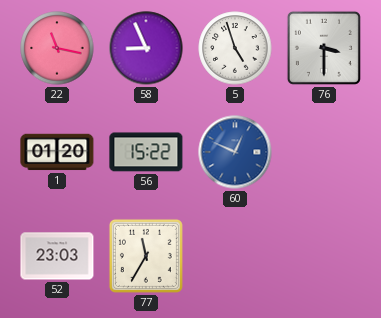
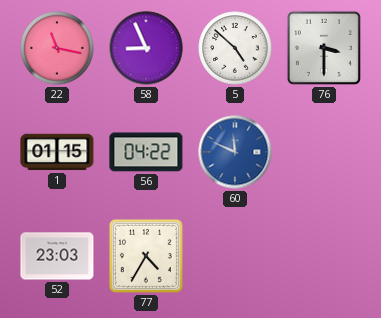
5: 4:57 -> 4:52
1: 01:20 -> 01:15
56: 15:22 -> 04:22
60: 12:49 -> 11:49
77: 11:35 -> 4:35
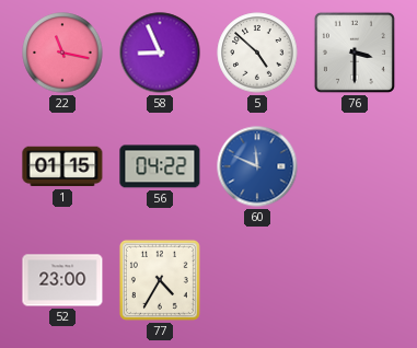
52: 23:03 -> 23:00
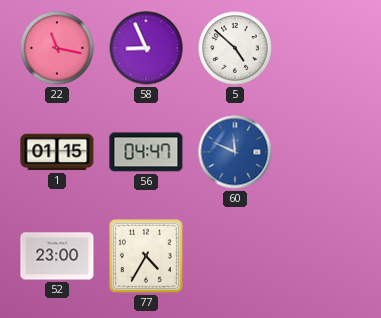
76: 3:30 -> none
56: 04:22 -> 04:47
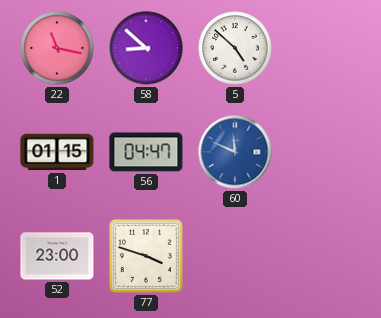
58: 8:56 -> 8:52
77: 4:35 -> 3:48
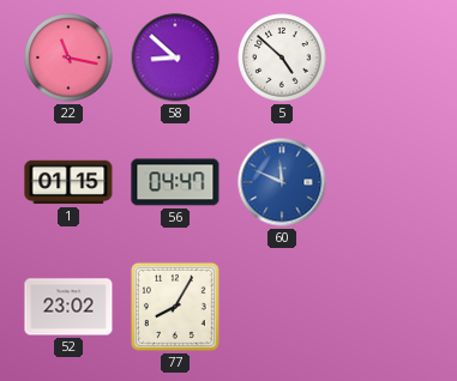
52: 23:00 -> 23:02
77: 3:48 -> 8:05
